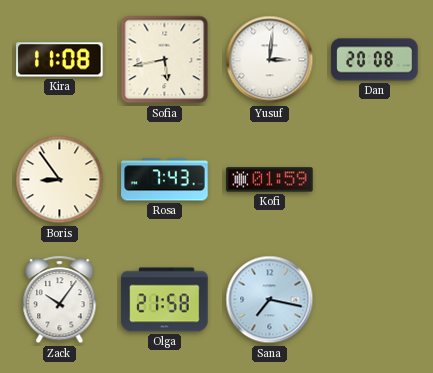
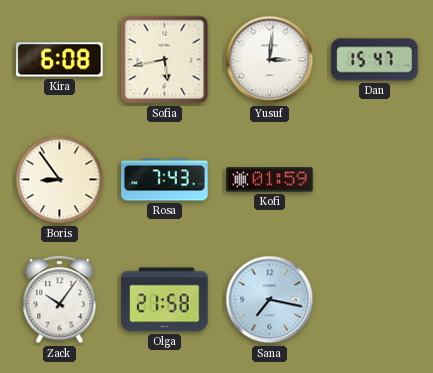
Kira: 11:08 -> 6:08
Dan: 20:08 -> 15:47
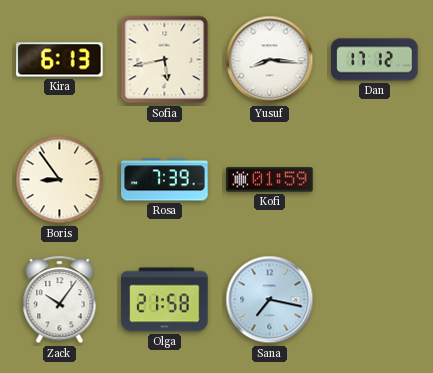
Kira: 6:08 -> 6:13
Yusuf: 3:01 -> 8:16
Dan: 15:47 -> 17:12
Rosa: 7:43 -> 7:39
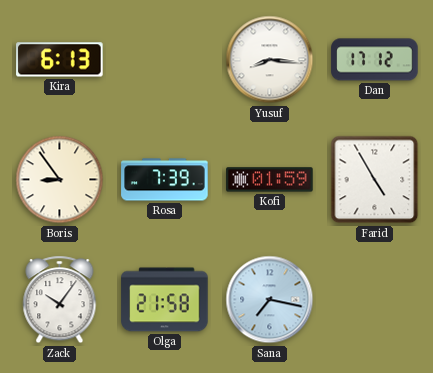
Sofia: 5:43 -> none
Farid: none -> 4:55
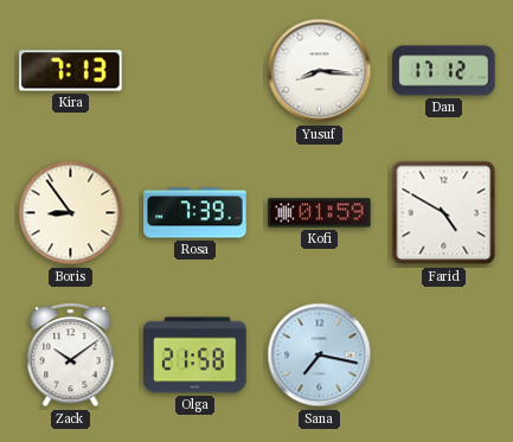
Kira: 6:13 -> 7:13
Farid: 4:55 -> 4:50
Zack: 10:06 -> 10:09
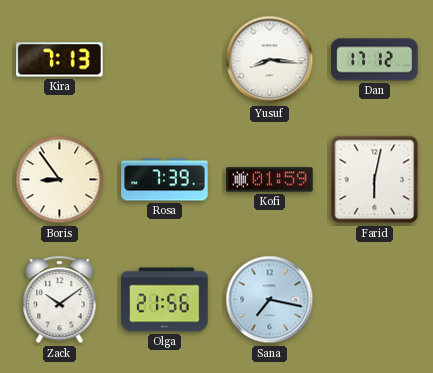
Farid: 4:50 -> 6:02
Olga: 21:58 -> 21:56
